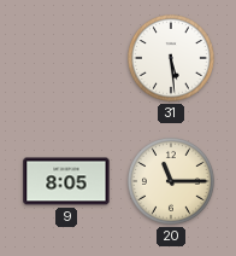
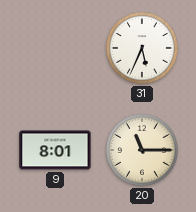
31: 5:29 -> 5:34
9: 8:05 -> 8:01
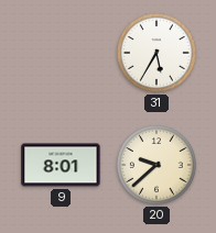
31: 5:34 -> 5:35
20: 11:15 -> 9:38
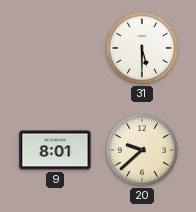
31: 5:35 -> 5:30
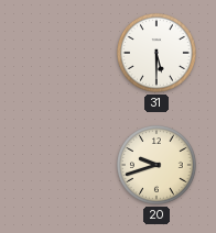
9: 8:01 -> none
20: 9:38 -> 9:42
